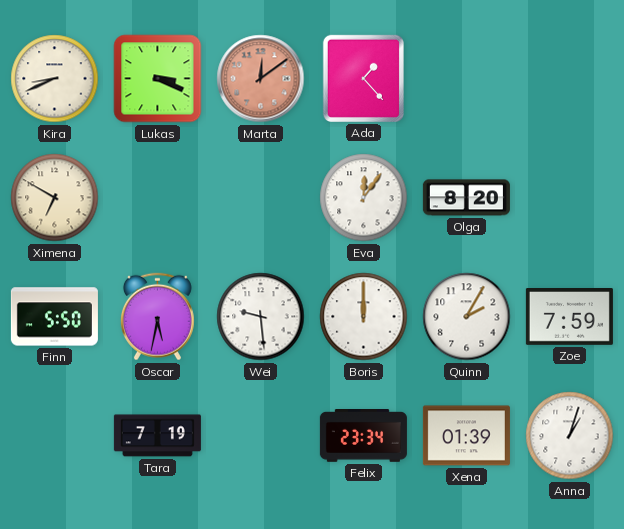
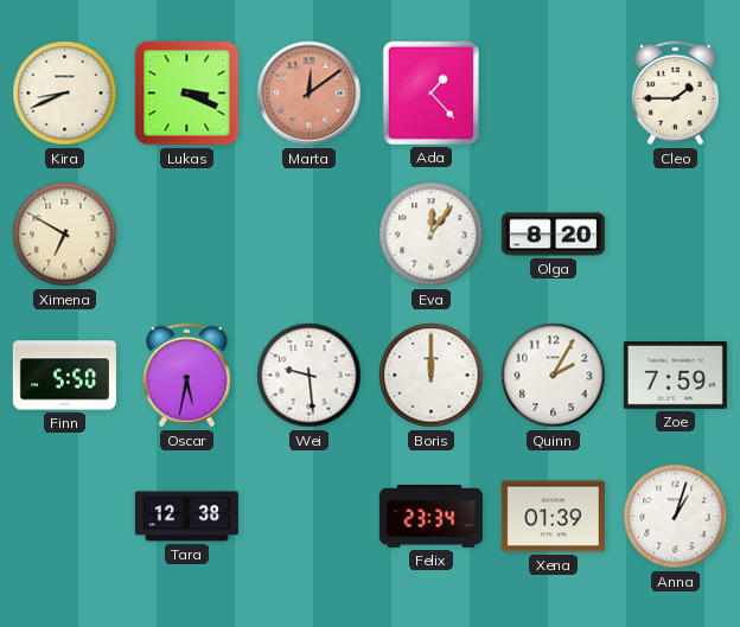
Cleo: none -> 1:45
Tara: 7:19 -> 12:38
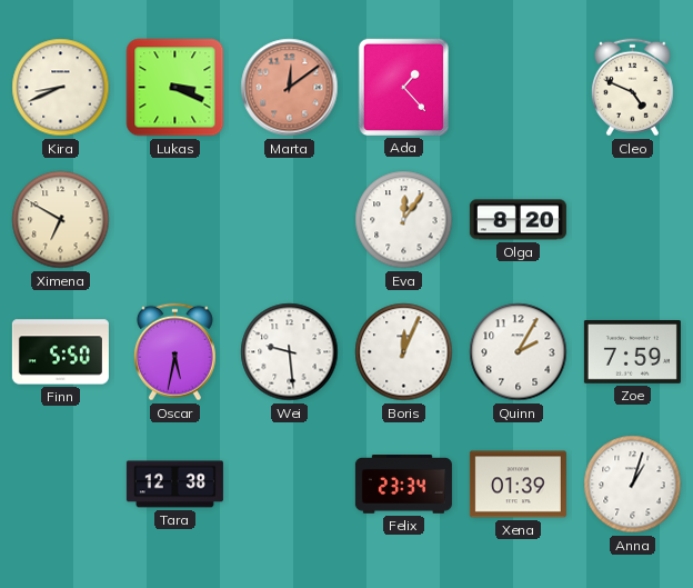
Cleo: 1:45 -> 4:49
Boris: 12:00 -> 12:04
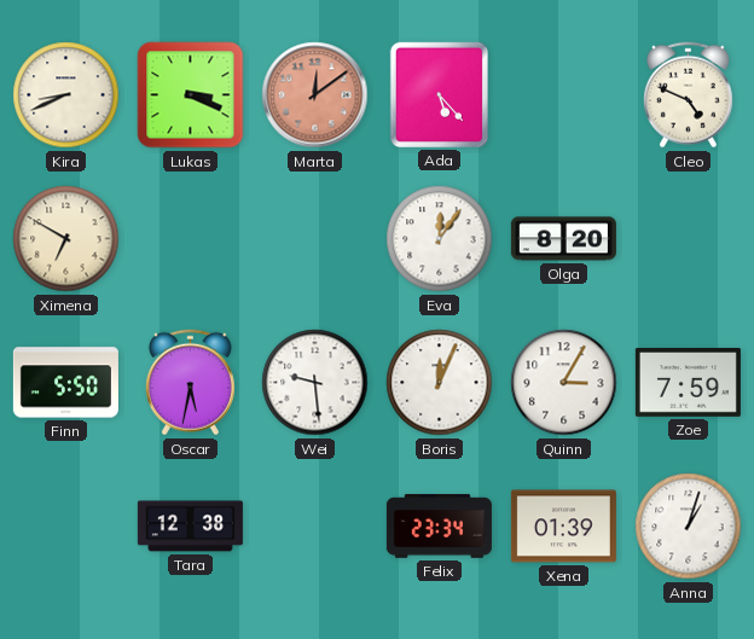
Ada: 1:23 -> 5:23
Quinn: 2:05 -> 3:05
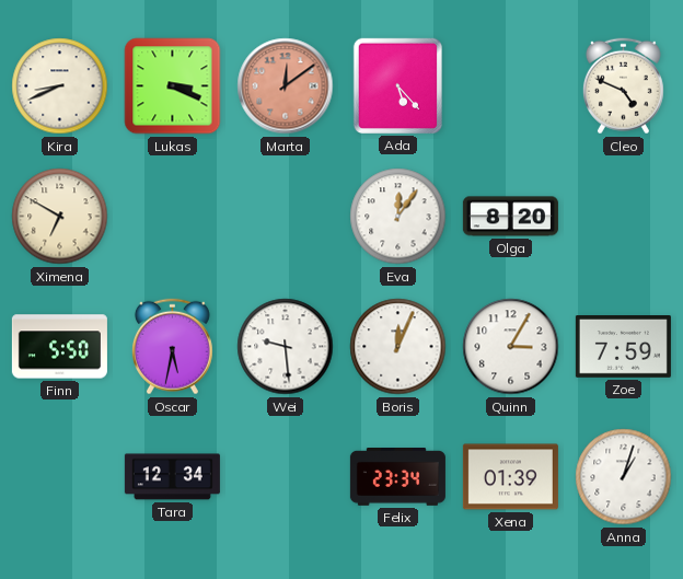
Tara: 12:38 -> 12:34
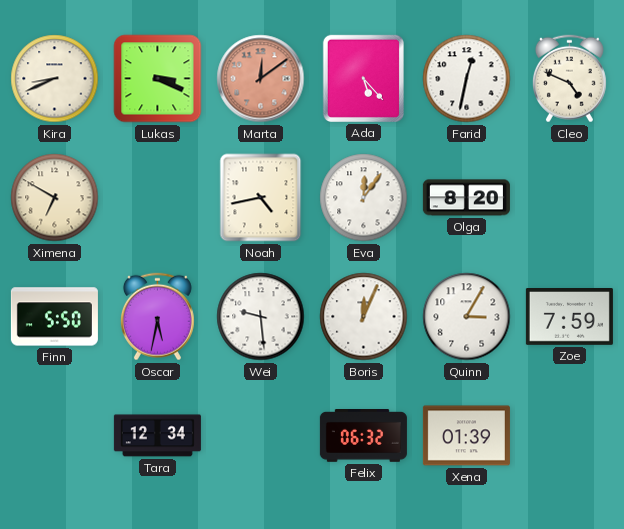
Farid: none -> 12:32
Noah: none -> 4:43
Felix: 23:34 -> 06:32
Anna: 1:03 -> none
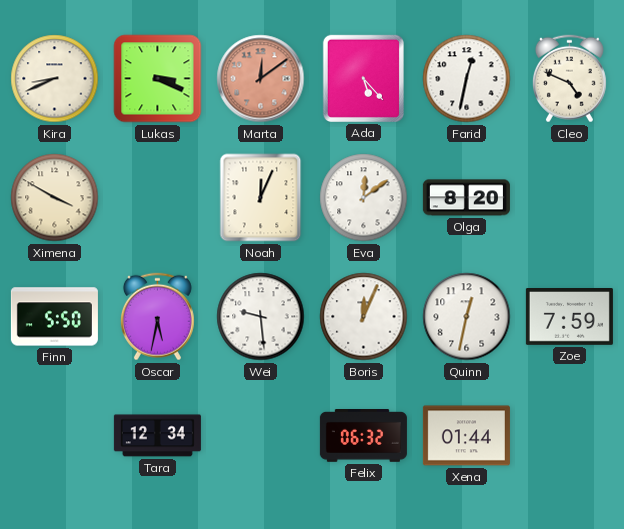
Ximena: 6:50 -> 3:50
Noah: 4:43 -> 12:04
Eva: 12:06 -> 12:09
Quinn: 3:05 -> 12:32
Xena: 01:39 -> 01:44
